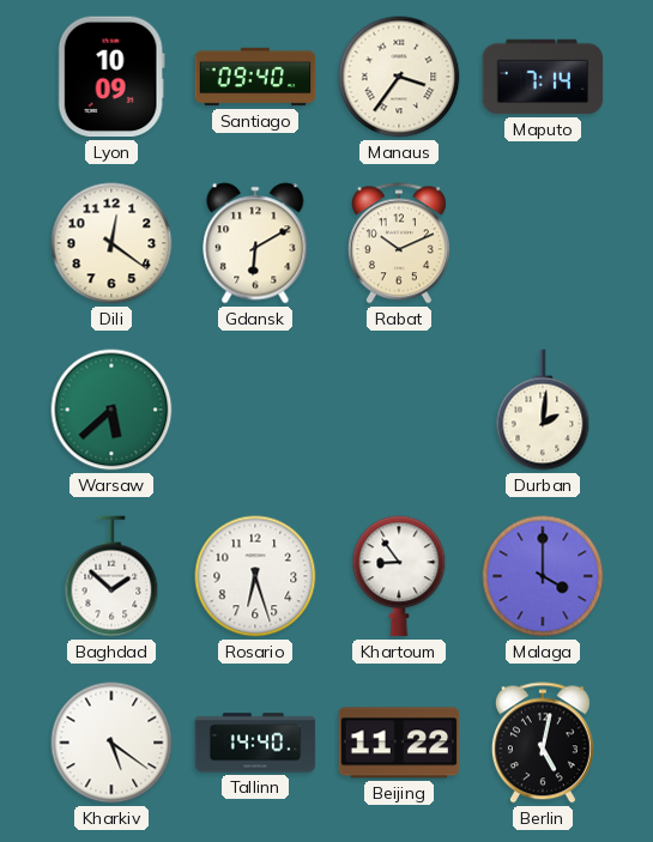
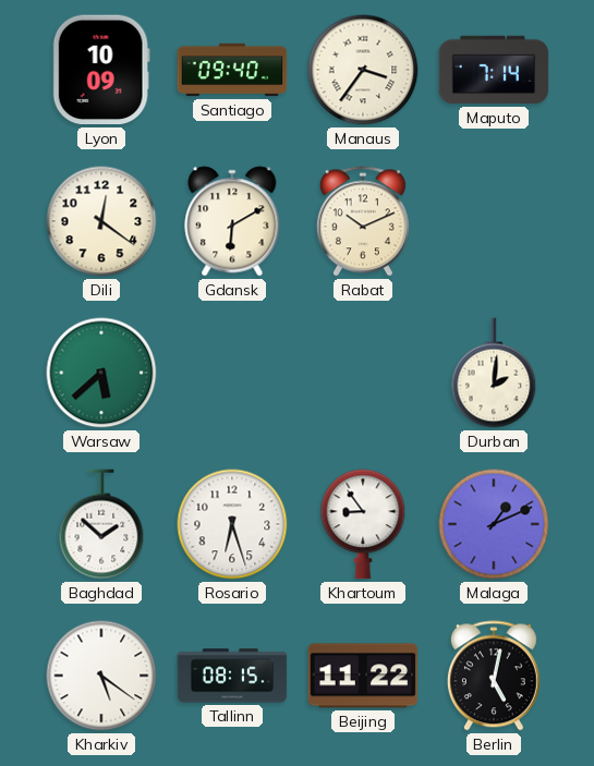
Malaga: 4:00 -> 1:11
Tallinn: 14:40 -> 08:15
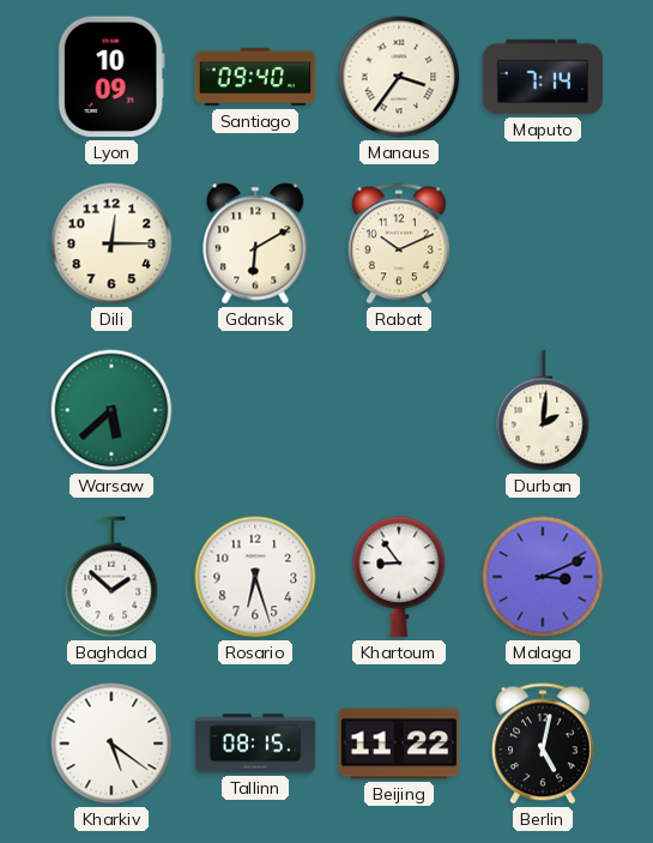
Dili: 12:21 -> 12:15
Malaga: 1:11 -> 3:11
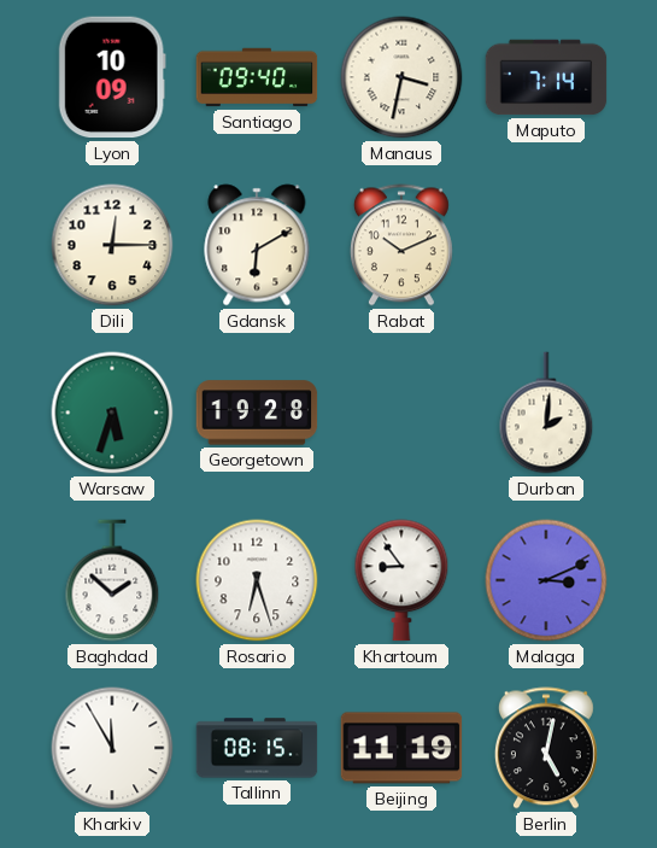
Manaus: 3:36 -> 3:32
Warsaw: 5:38 -> 5:33
Georgetown: none -> 19:28
Kharkiv: 5:21 -> 11:55
Beijing: 11:22 -> 11:19
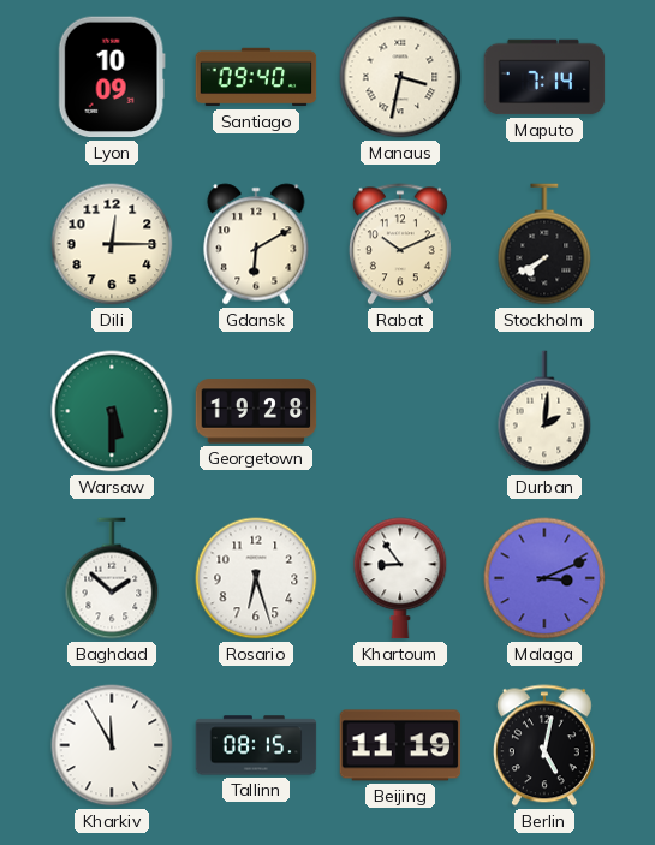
Stockholm: none -> 7:40
Warsaw: 5:33 -> 5:30
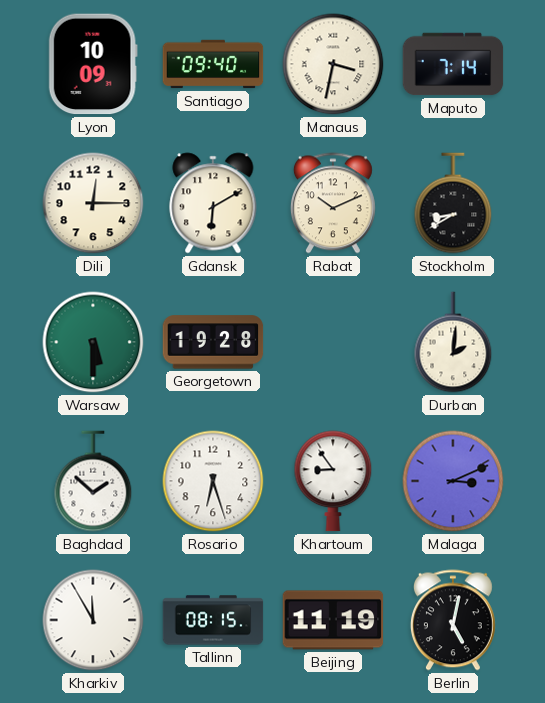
Stockholm: 7:40 -> 8:40
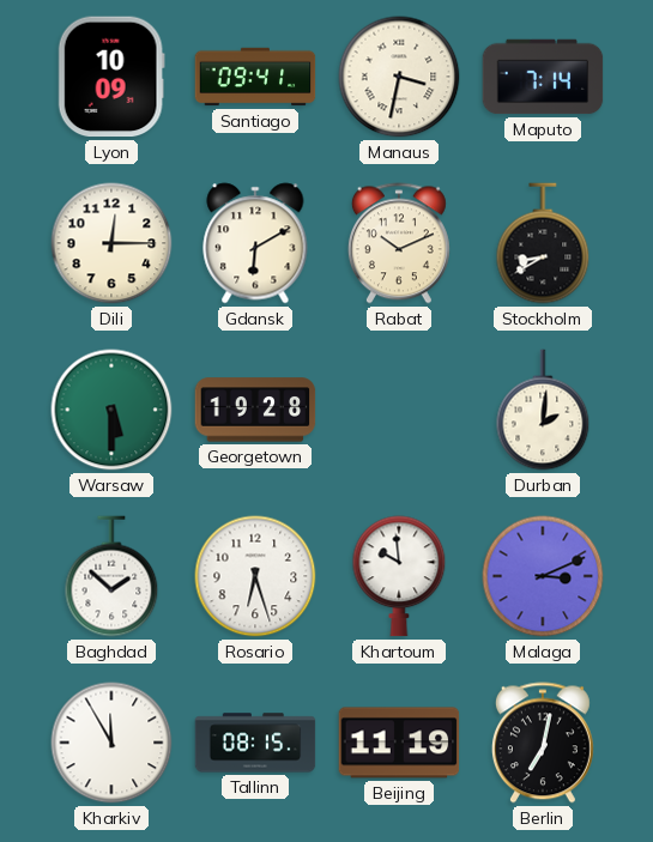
Santiago: 09:40 -> 09:41
Khartoum: 8:54 -> 9:59
Berlin: 5:02 -> 7:02
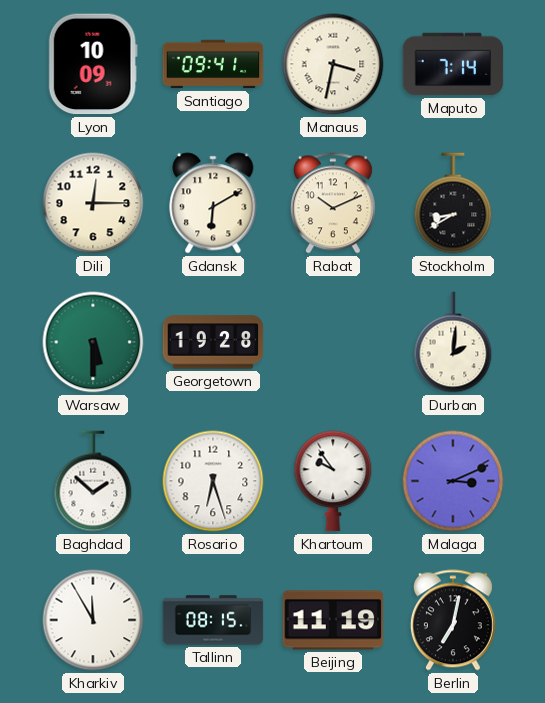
Khartoum: 9:59 -> 9:54
